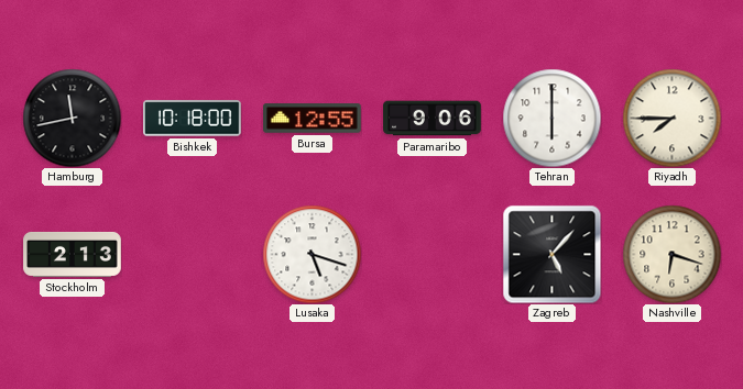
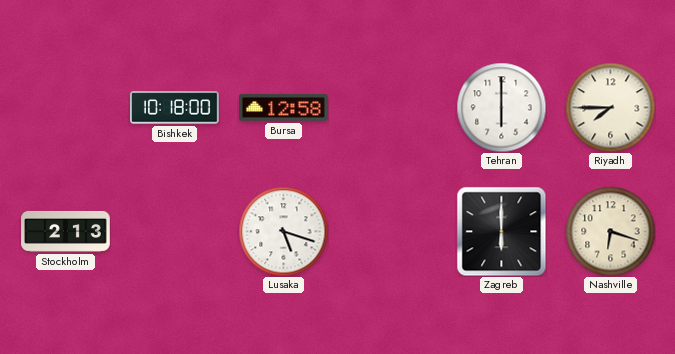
Hamburg: 11:43 -> none
Bursa: 12:55 -> 12:58
Paramaribo: 9:06 -> none
Zagreb: 5:07 -> 6:00
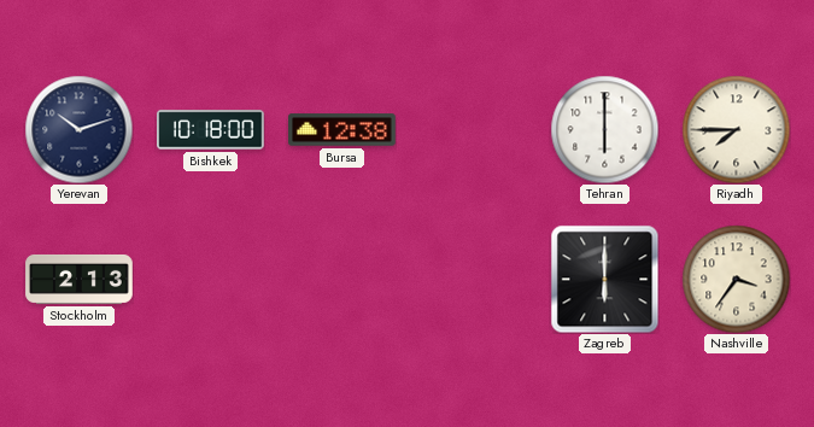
Yerevan: none -> 10:12
Bursa: 12:58 -> 12:38
Lusaka: 5:18 -> none
Nashville: 6:18 -> 3:36
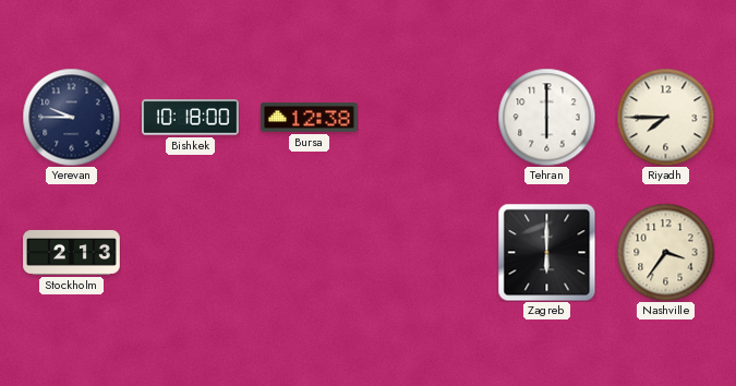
Yerevan: 10:12 -> 9:45
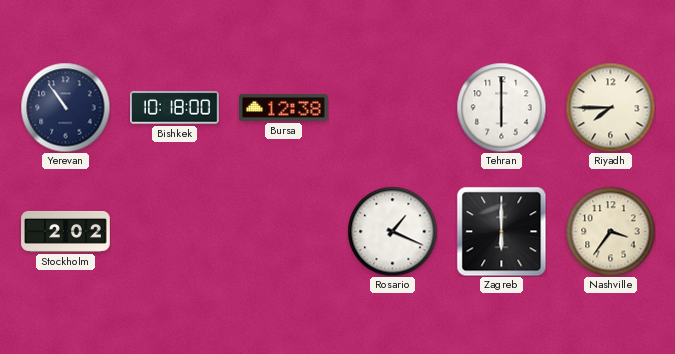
Yerevan: 9:45 -> 10:54
Stockholm: 2:13 -> 2:02
Rosario: none -> 1:19
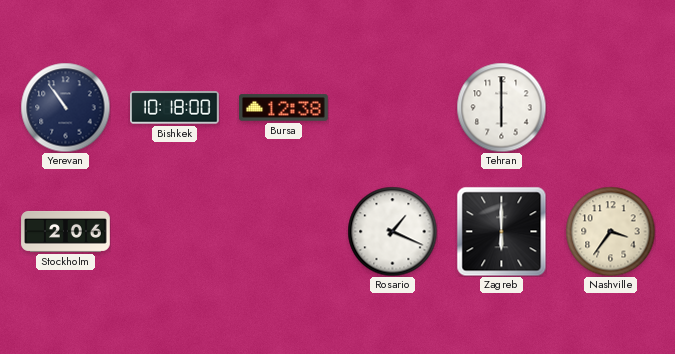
Riyadh: 7:45 -> none
Stockholm: 2:02 -> 2:06
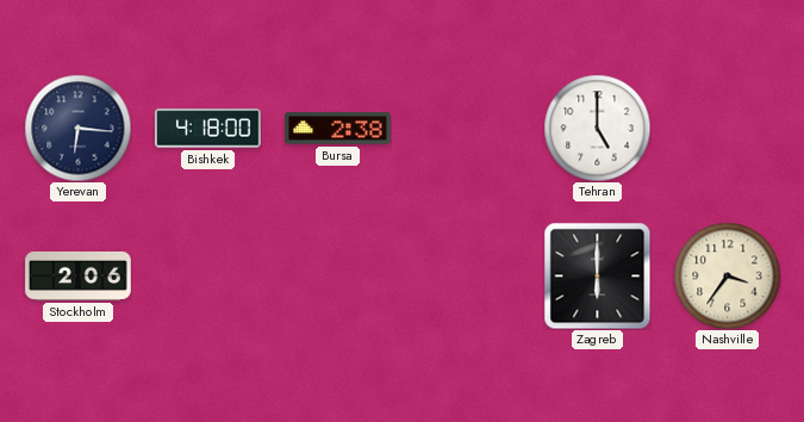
Yerevan: 10:54 -> 6:16
Bishkek: 10:18 -> 4:18
Bursa: 12:38 -> 2:38
Tehran: 6:00 -> 5:00
Rosario: 1:19 -> none
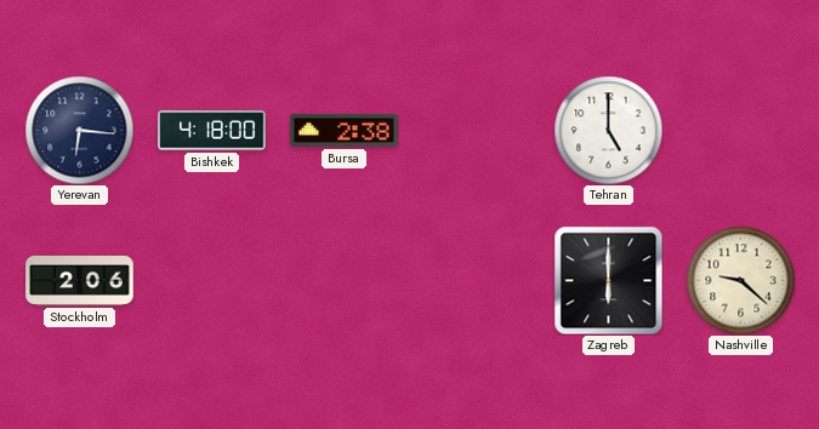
Nashville: 3:36 -> 9:22
